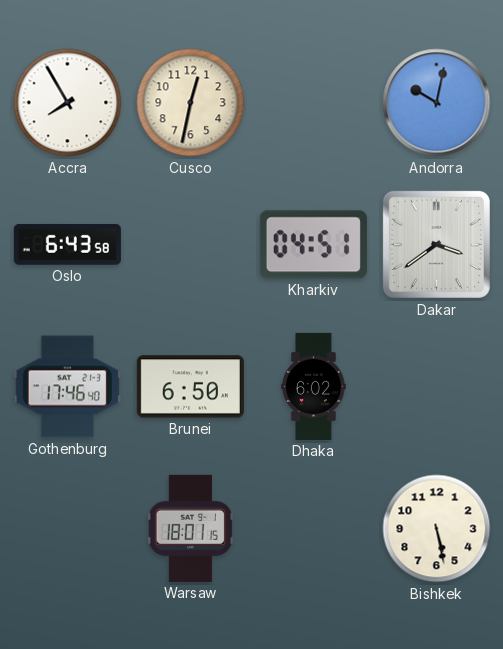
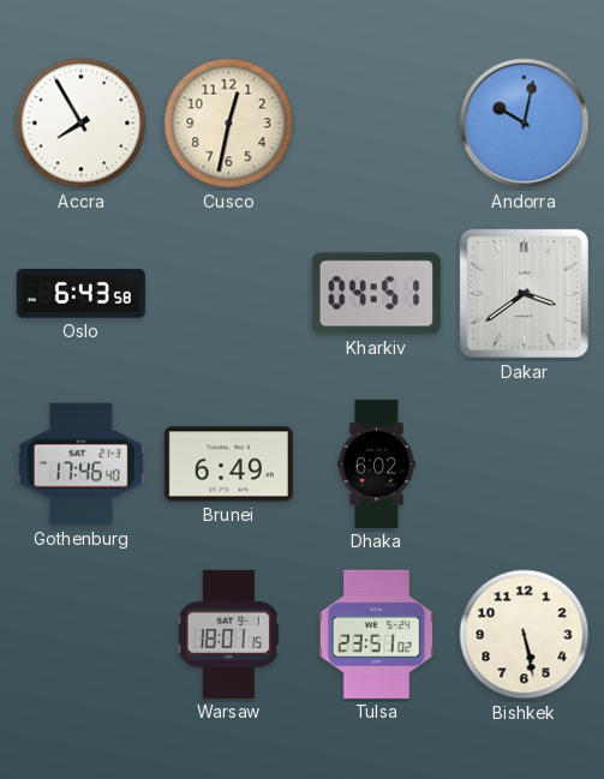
Brunei: 6:50 -> 6:49
Tulsa: none -> 23:51
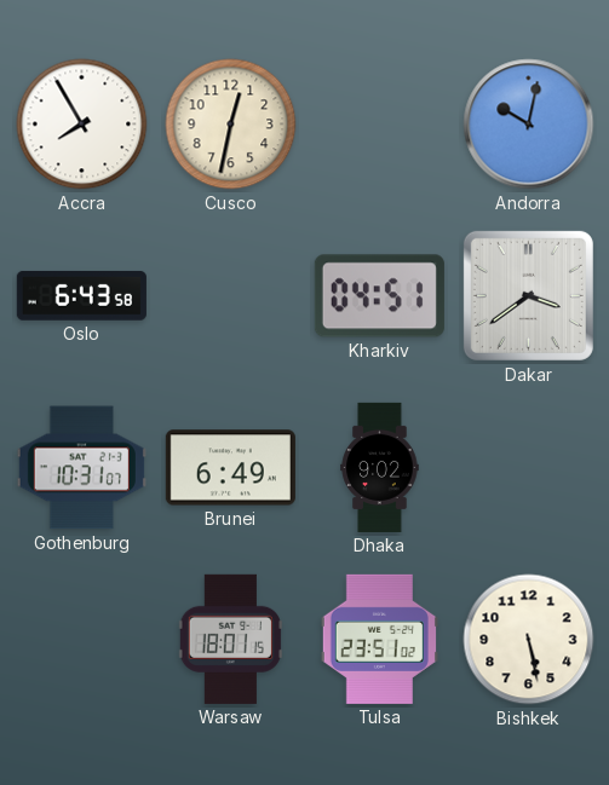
Gothenburg: 17:46 -> 10:31
Dhaka: 6:02 -> 9:02
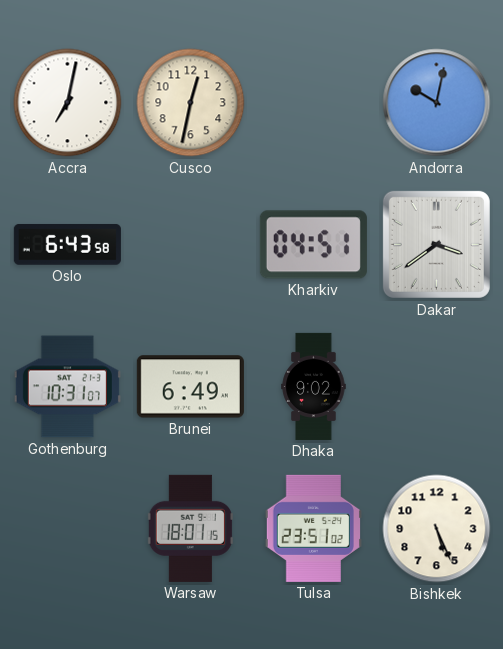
Accra: 7:55 -> 7:02
Bishkek: 5:28 -> 5:26
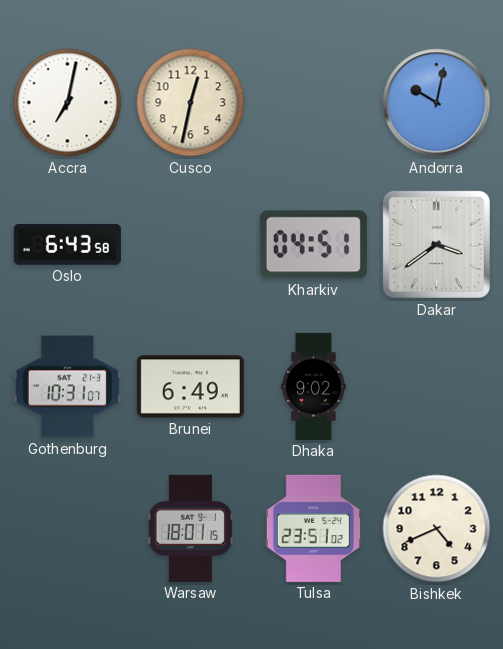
Bishkek: 5:26 -> 4:41
